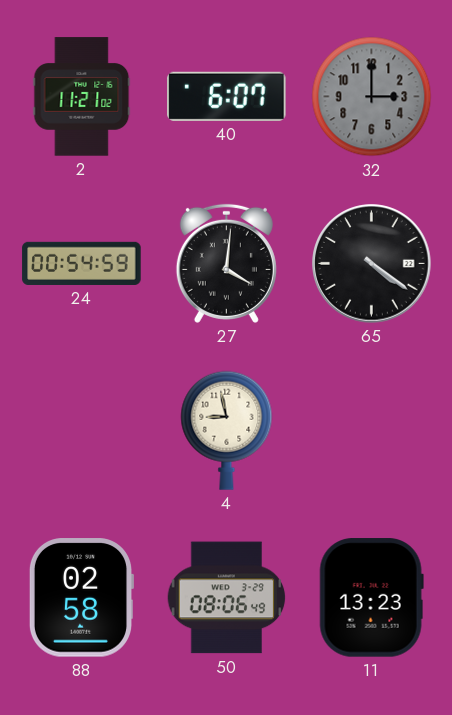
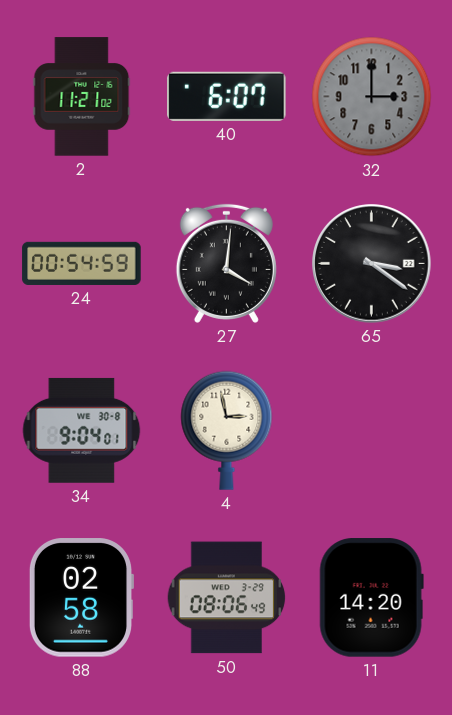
65: 4:21 -> 3:21
34: none -> 9:04
4: 8:58 -> 2:58
11: 13:23 -> 14:20
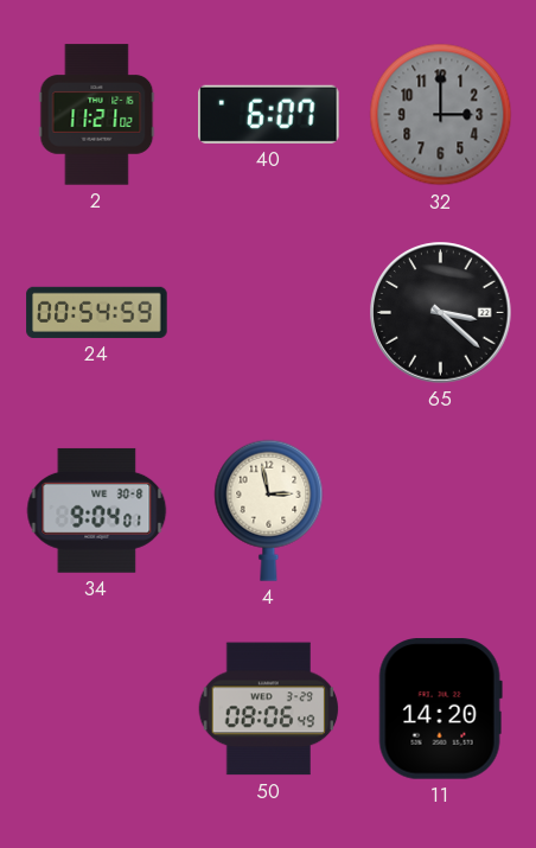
27: 4:01 -> none
65: 3:21 -> 3:22
88: 02:58 -> none
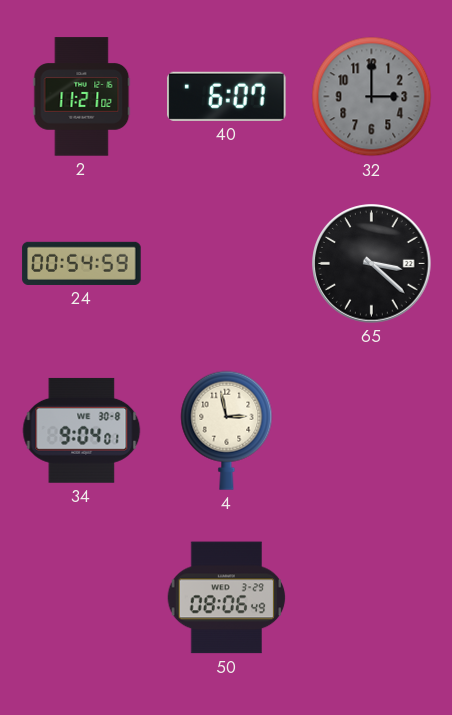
11: 14:20 -> none
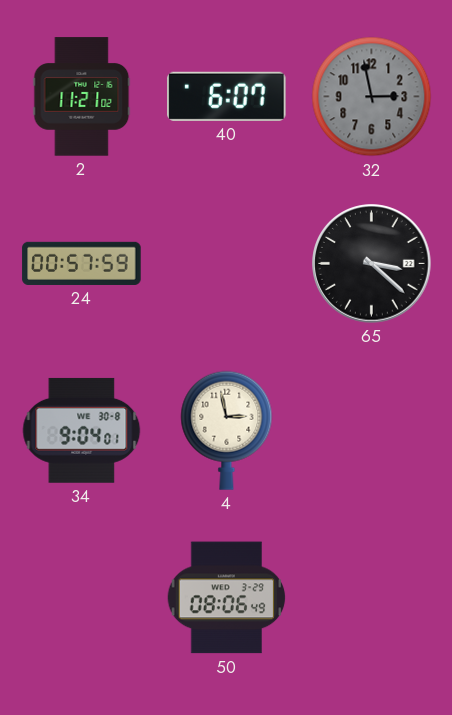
32: 3:00 -> 2:58
24: 00:54 -> 00:57
